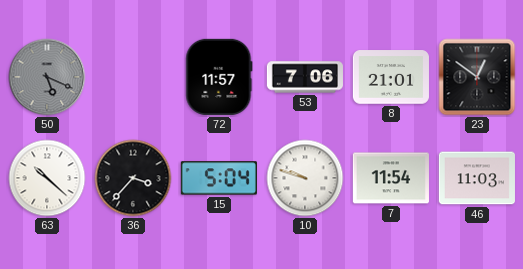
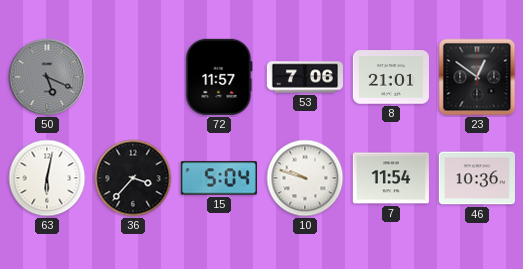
63: 10:22 -> 6:02
46: 11:03 -> 10:36
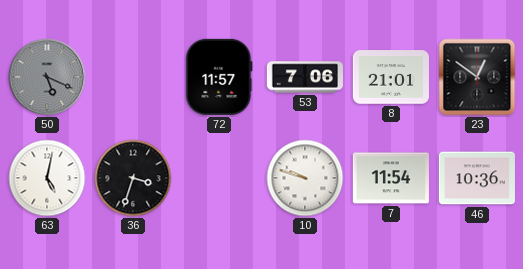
63: 6:02 -> 5:02
36: 3:37 -> 3:33
15: 5:04 -> none
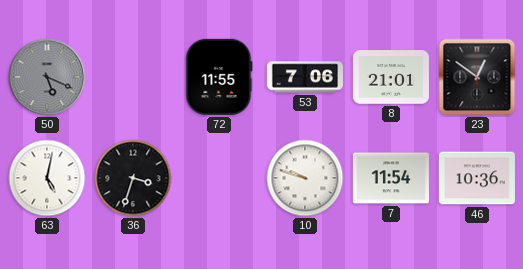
72: 11:57 -> 11:55
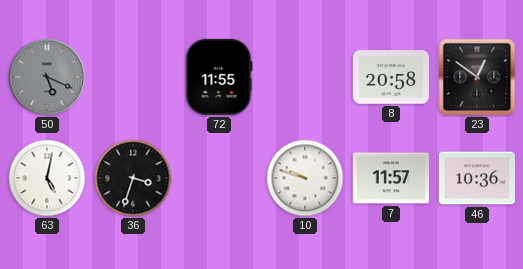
53: 7:06 -> none
8: 21:01 -> 20:58
7: 11:54 -> 11:57
